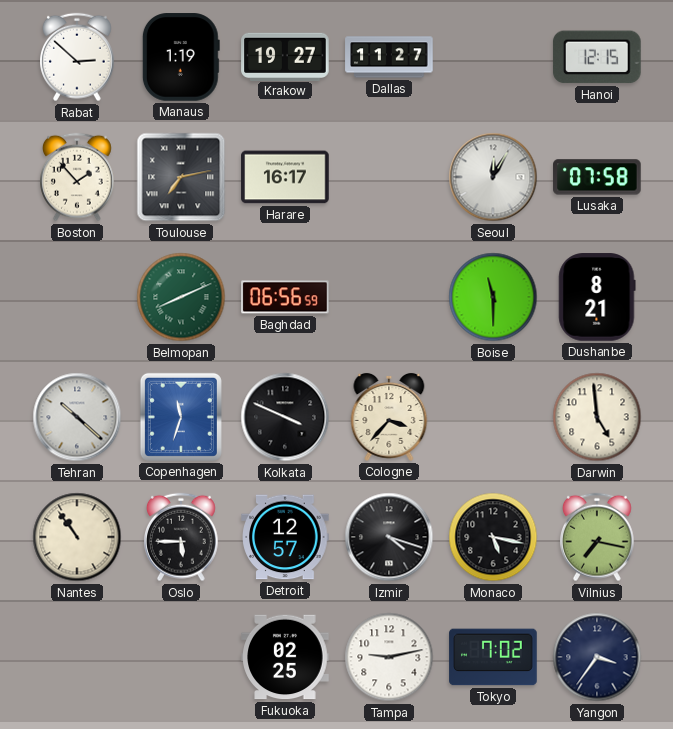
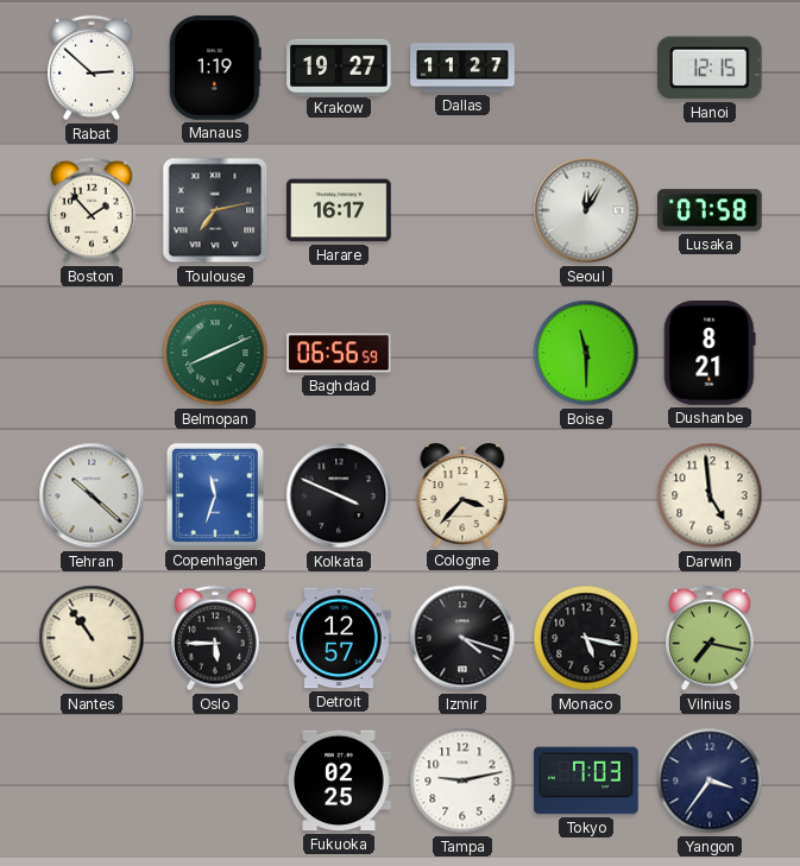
Tokyo: 7:02 -> 7:03
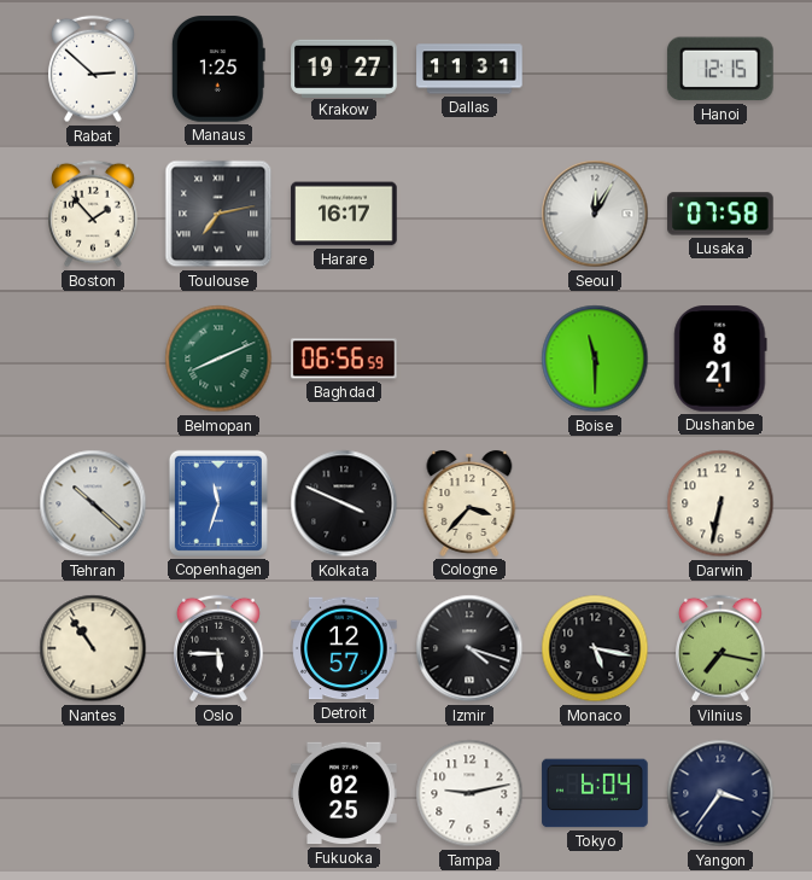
Manaus: 1:19 -> 1:25
Dallas: 11:27 -> 11:31
Darwin: 4:59 -> 6:32
Tokyo: 7:03 -> 6:04
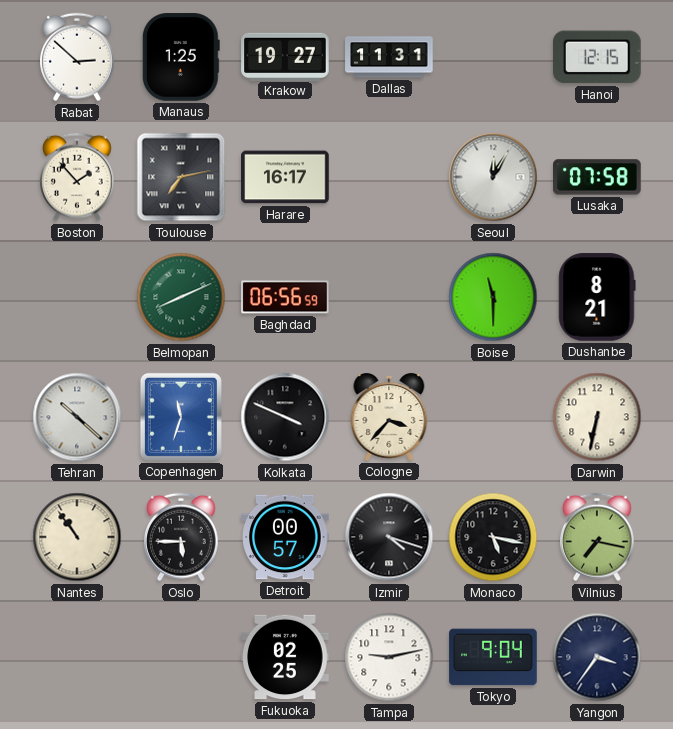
Detroit: 12:57 -> 00:57
Tokyo: 6:04 -> 9:04
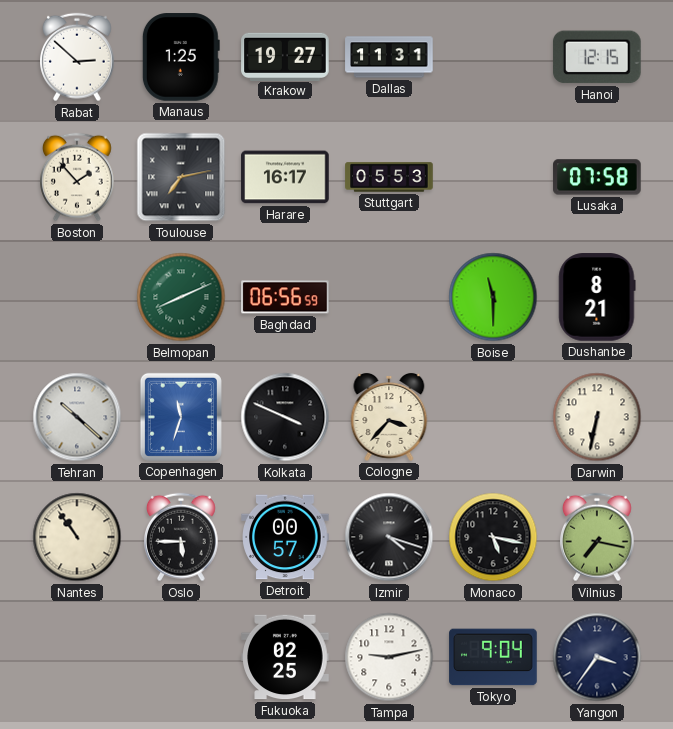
Stuttgart: none -> 05:53
Seoul: 12:05 -> none
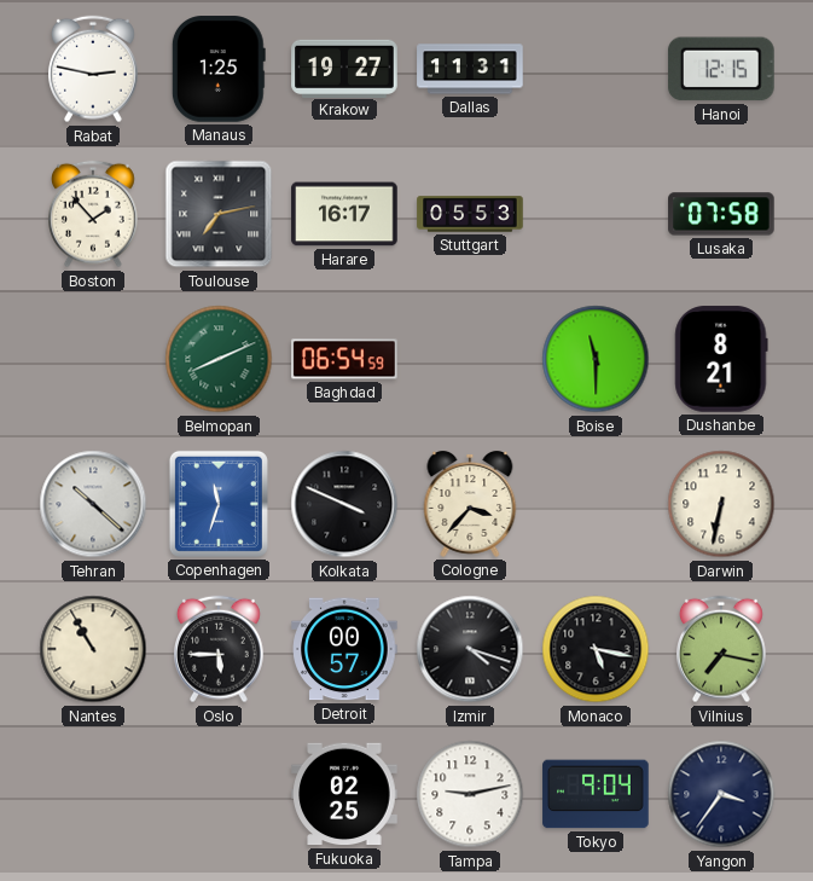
Rabat: 2:52 -> 2:47
Baghdad: 06:56 -> 06:54
Nantes: 10:54 -> 10:55
